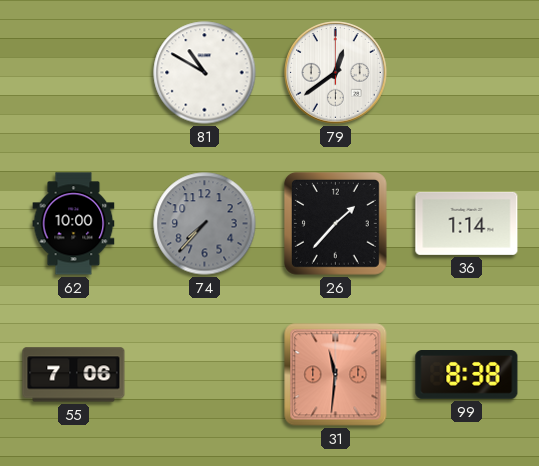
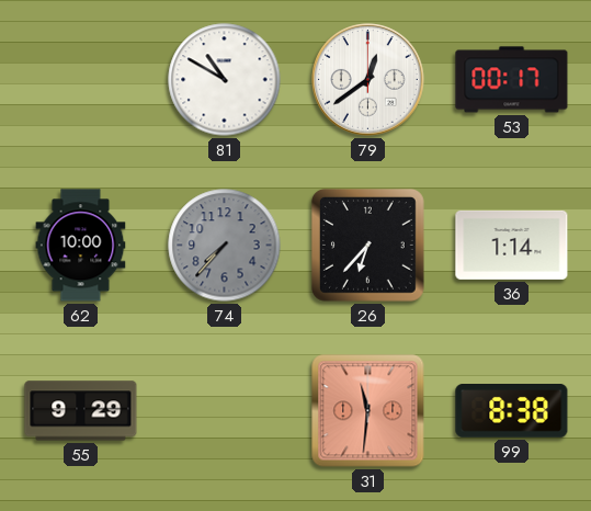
53: none -> 00:17
26: 1:37 -> 6:37
55: 7:06 -> 9:29
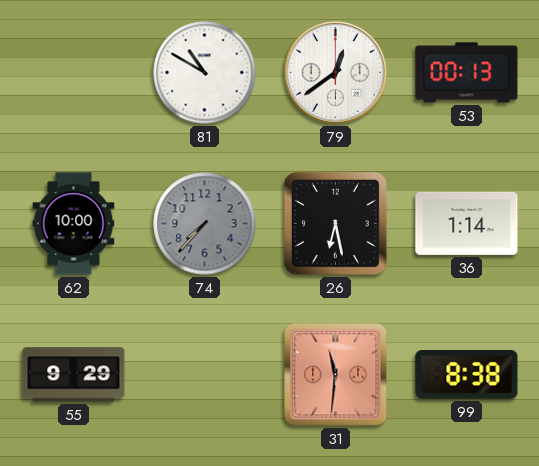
53: 00:17 -> 00:13
26: 6:37 -> 6:28
